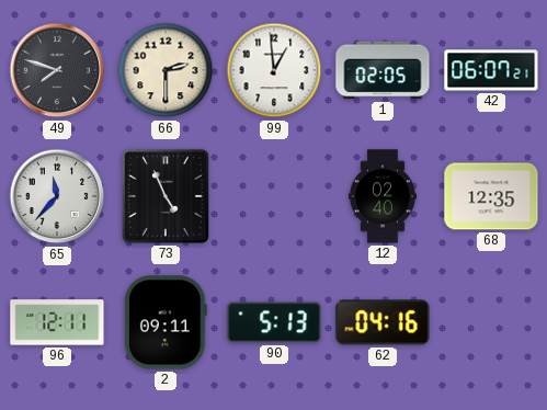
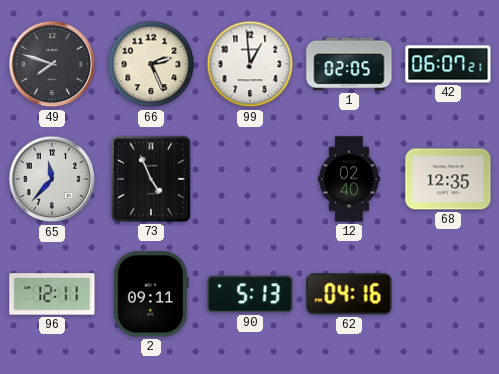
66: 2:30 -> 2:26
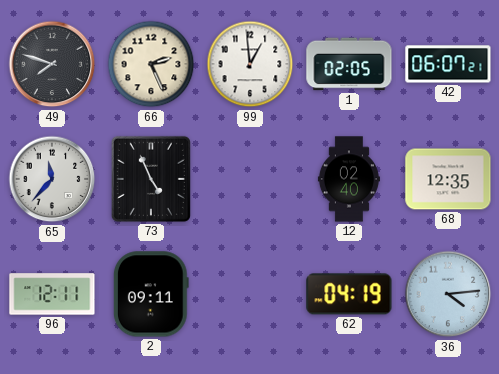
90: 5:13 -> none
62: 04:16 -> 04:19
36: none -> 4:14
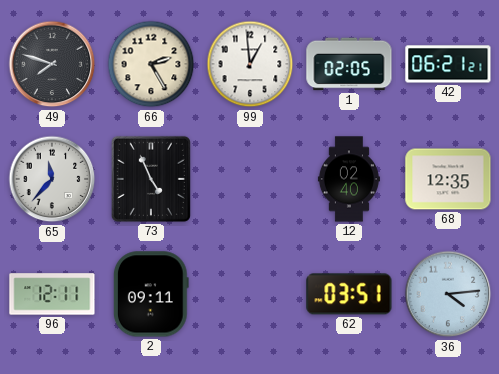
66: 2:26 -> 2:25
42: 06:07 -> 06:21
62: 04:19 -> 03:51
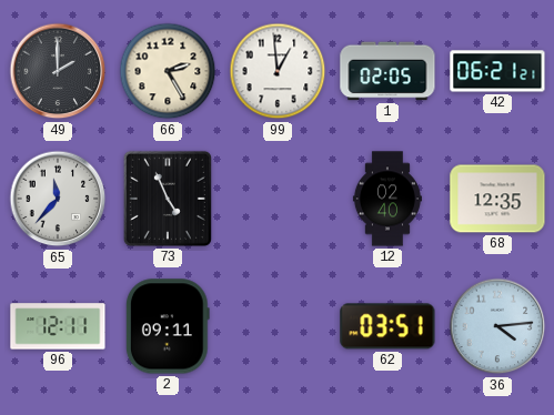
49: 7:48 -> 2:00
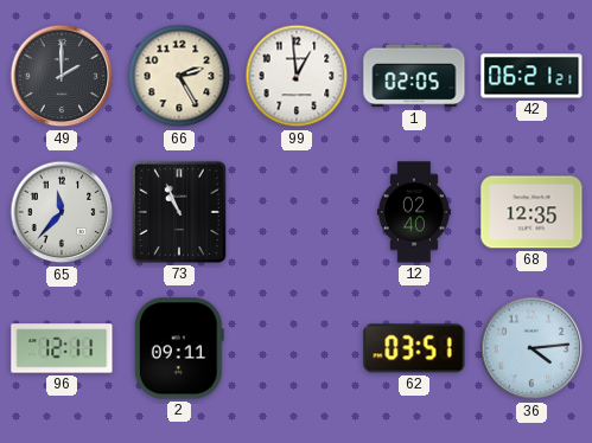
73: 4:56 -> 10:56
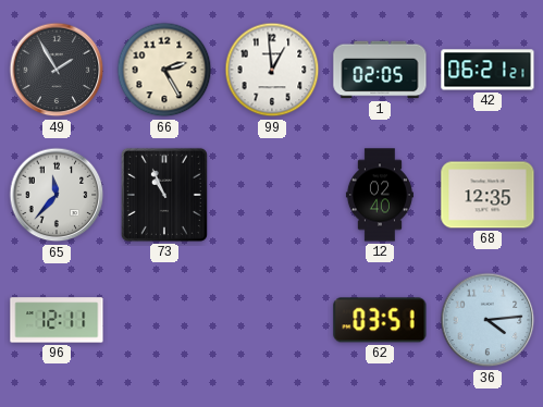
49: 2:00 -> 1:55
2: 09:11 -> none
